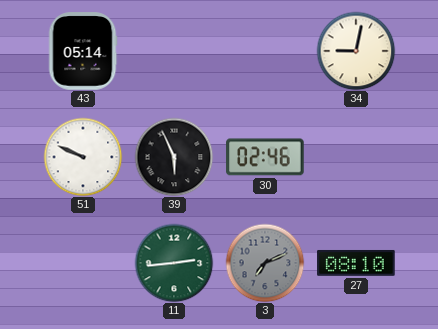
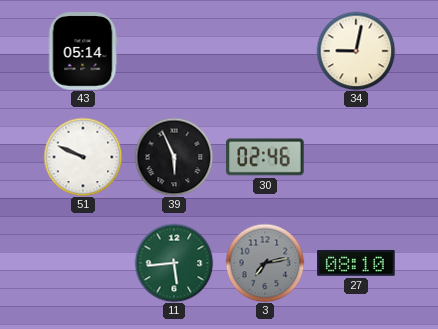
11: 2:44 -> 5:44
3: 7:11 -> 7:13
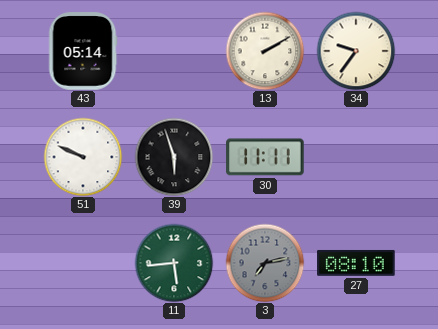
13: none -> 2:10
34: 9:02 -> 9:36
39: 5:56 -> 5:57
30: 02:46 -> 11:11
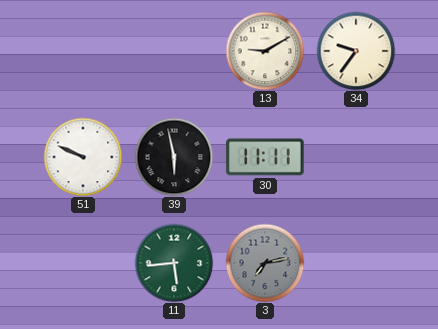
43: 05:14 -> none
13: 2:10 -> 9:10
39: 5:57 -> 5:58
27: 08:10 -> none
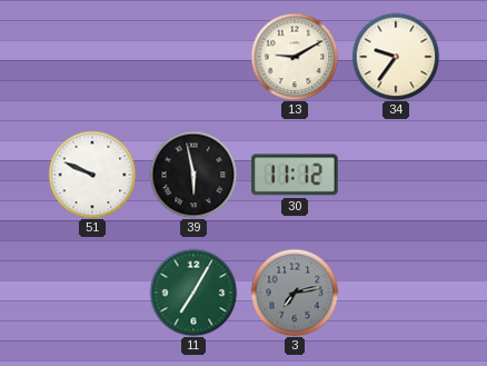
30: 11:11 -> 11:12
11: 5:44 -> 7:05
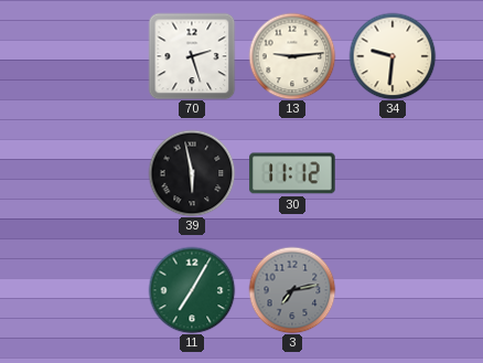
70: none -> 2:27
13: 9:10 -> 9:14
34: 9:36 -> 9:31
51: 9:49 -> none
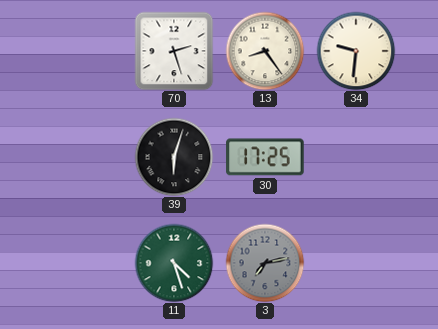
13: 9:14 -> 8:24
39: 5:58 -> 6:03
30: 11:12 -> 17:25
11: 7:05 -> 4:27
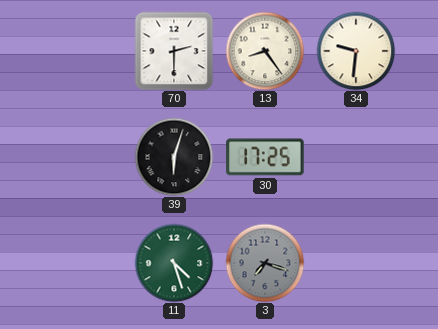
70: 2:27 -> 2:30
3: 7:13 -> 7:18
